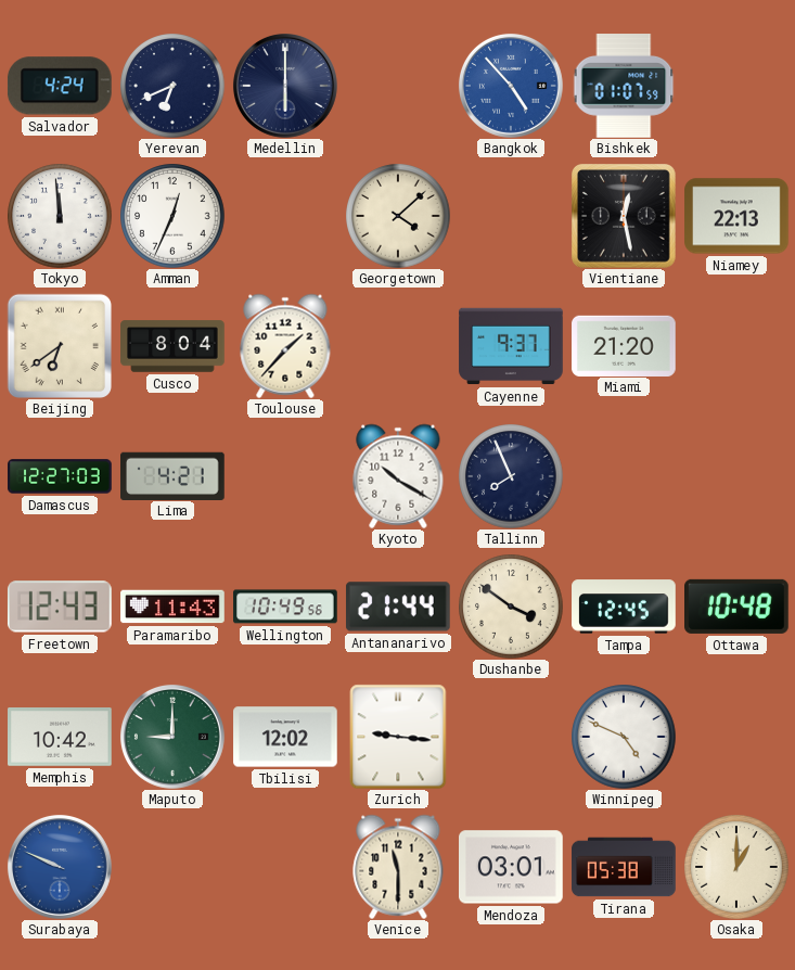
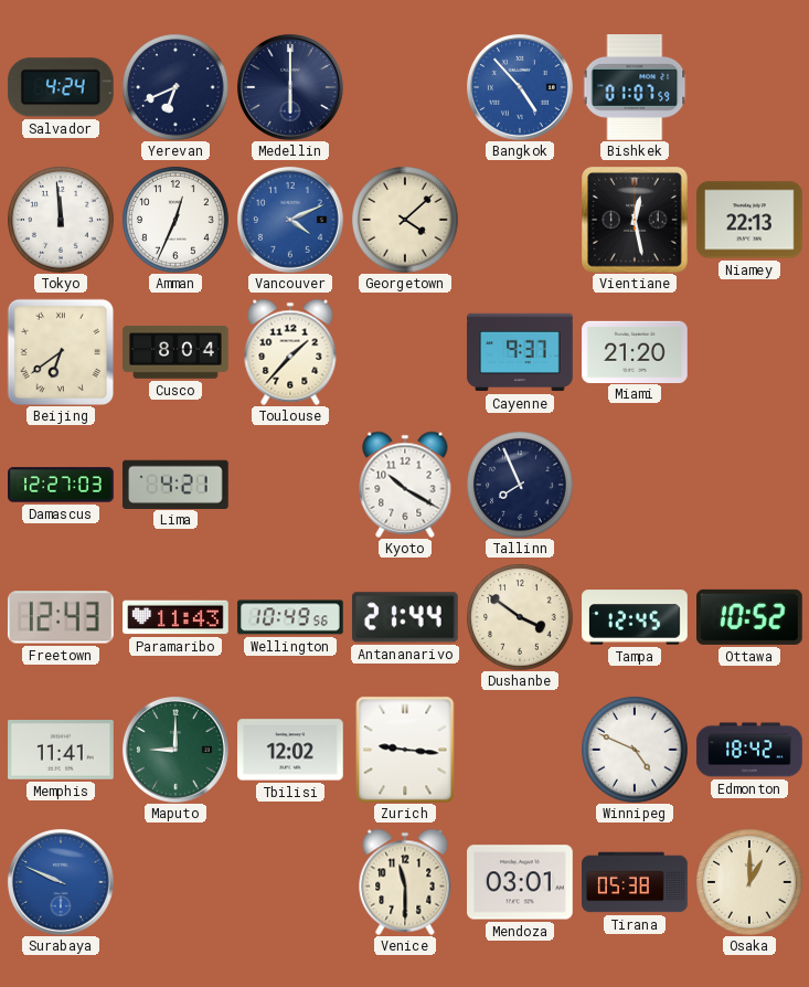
Vancouver: none -> 4:11
Ottawa: 10:48 -> 10:52
Memphis: 10:42 -> 11:41
Edmonton: none -> 18:42
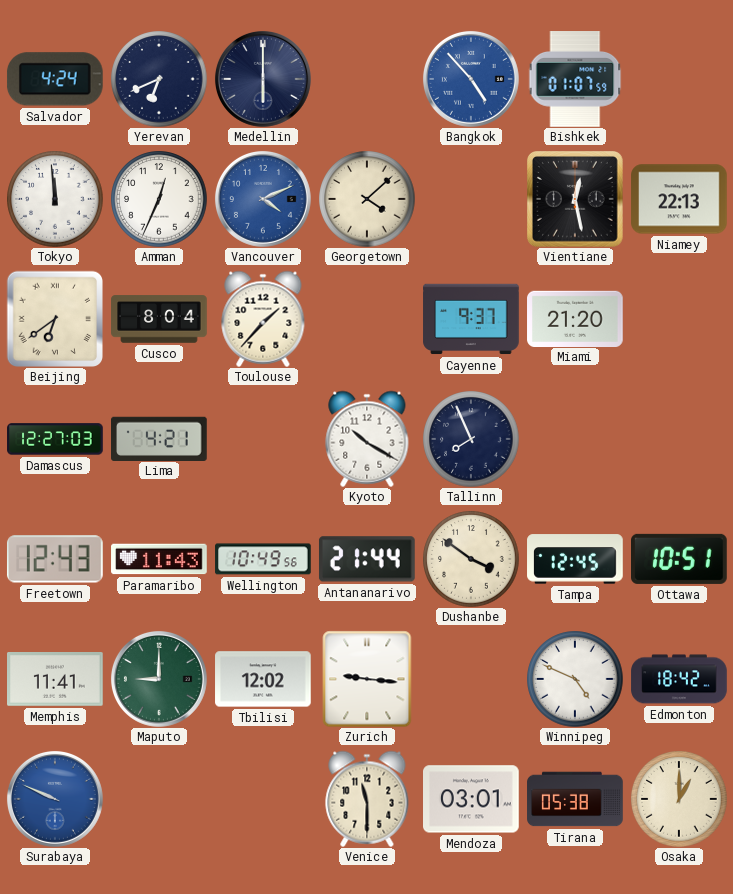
Ottawa: 10:52 -> 10:51
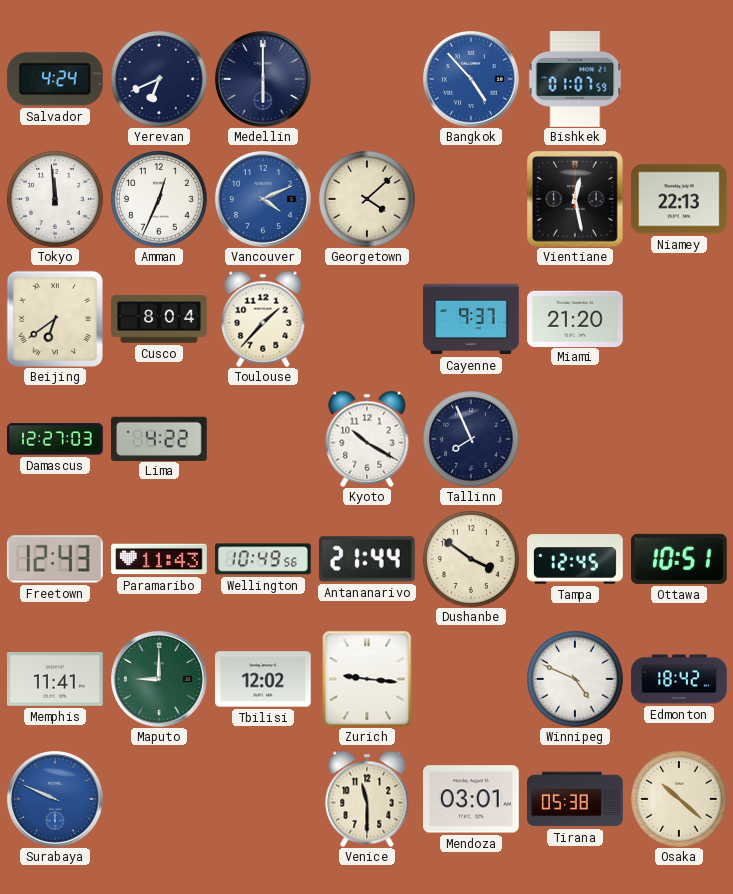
Lima: 4:21 -> 4:22
Osaka: 1:00 -> 10:22
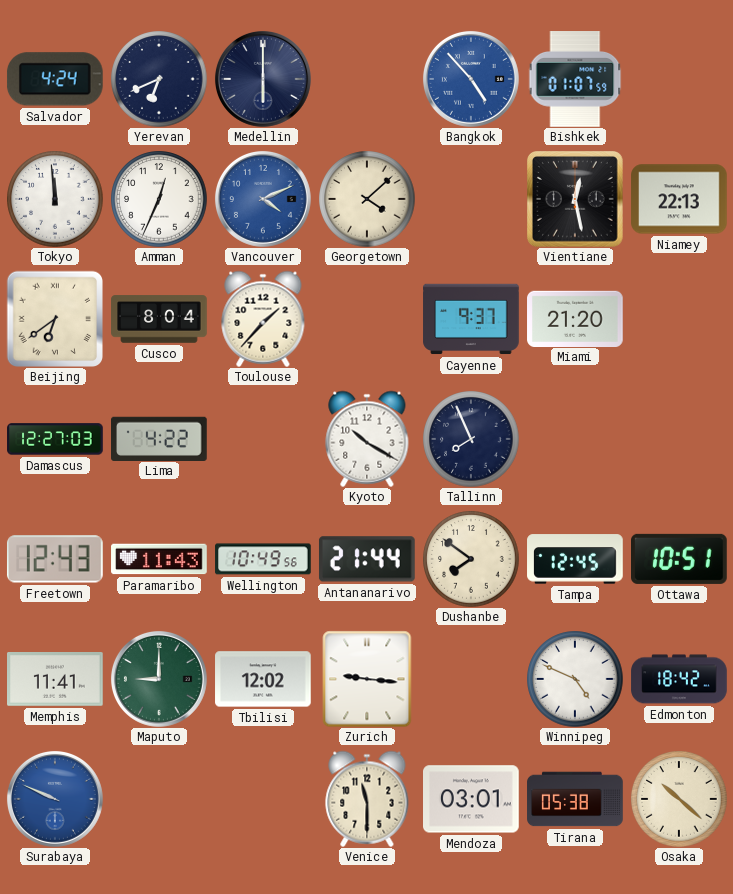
Dushanbe: 3:51 -> 7:51
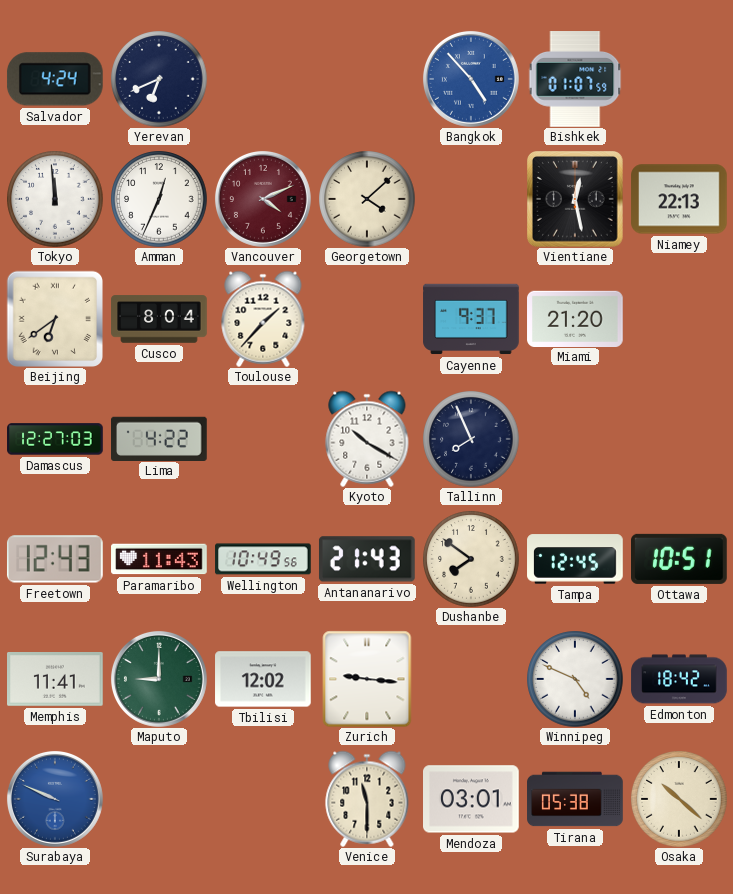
Medellin: 6:00 -> none
Vancouver dial: blue -> burgundy
Antananarivo: 21:44 -> 21:43
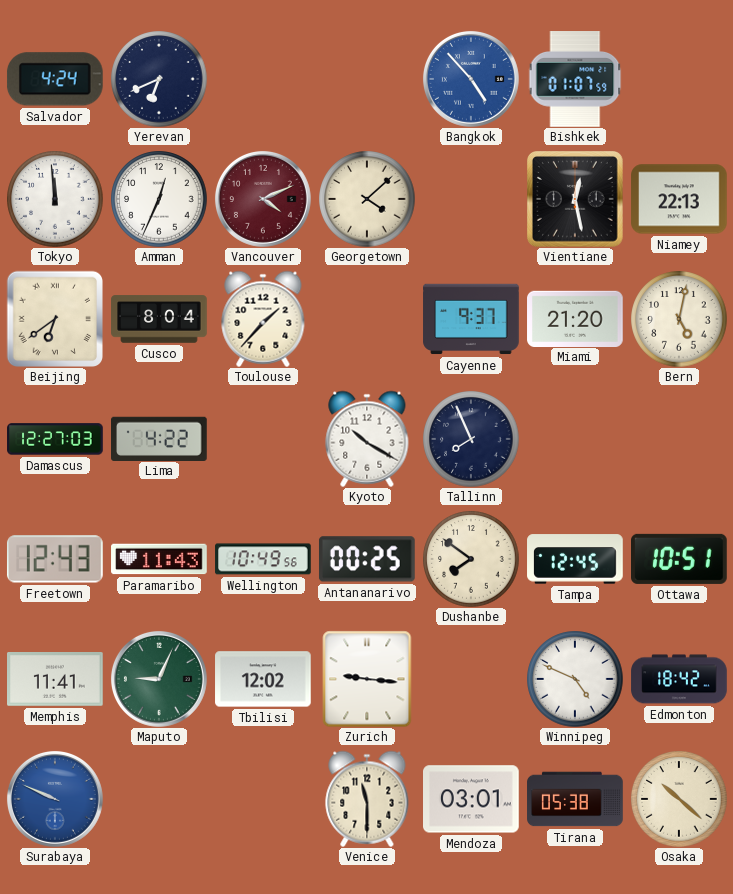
Bern: none -> 5:02
Antananarivo: 21:43 -> 00:25
Maputo: 9:00 -> 9:04
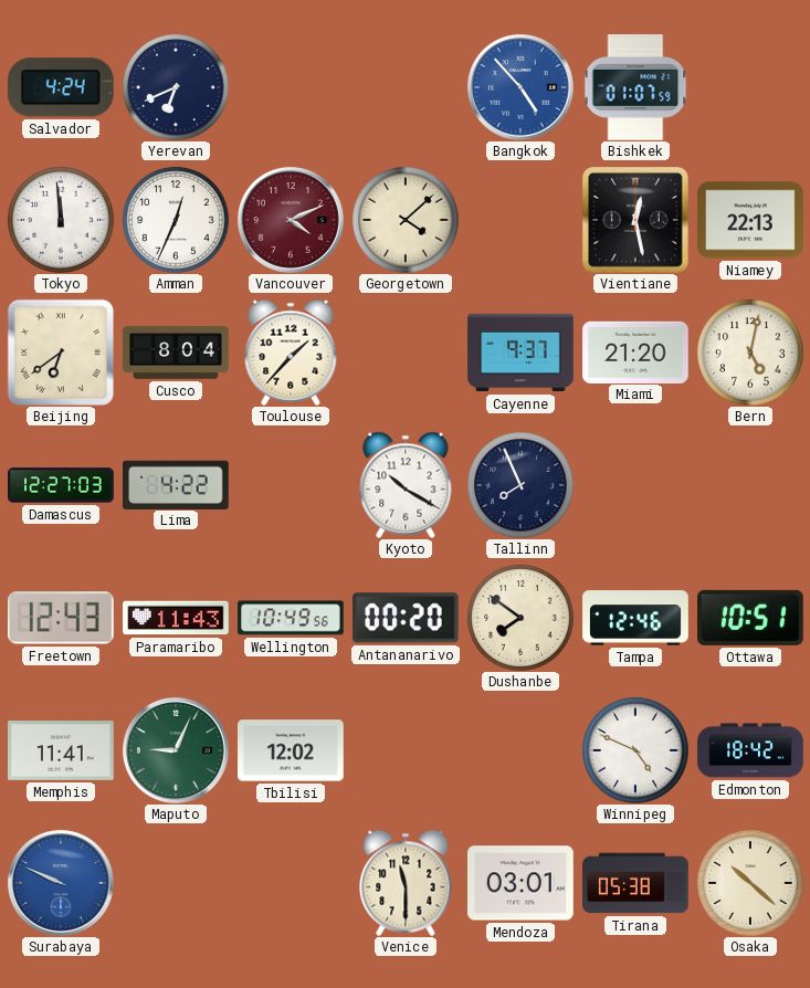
Antananarivo: 00:25 -> 00:20
Tampa: 12:45 -> 12:46
Zurich: 9:16 -> none
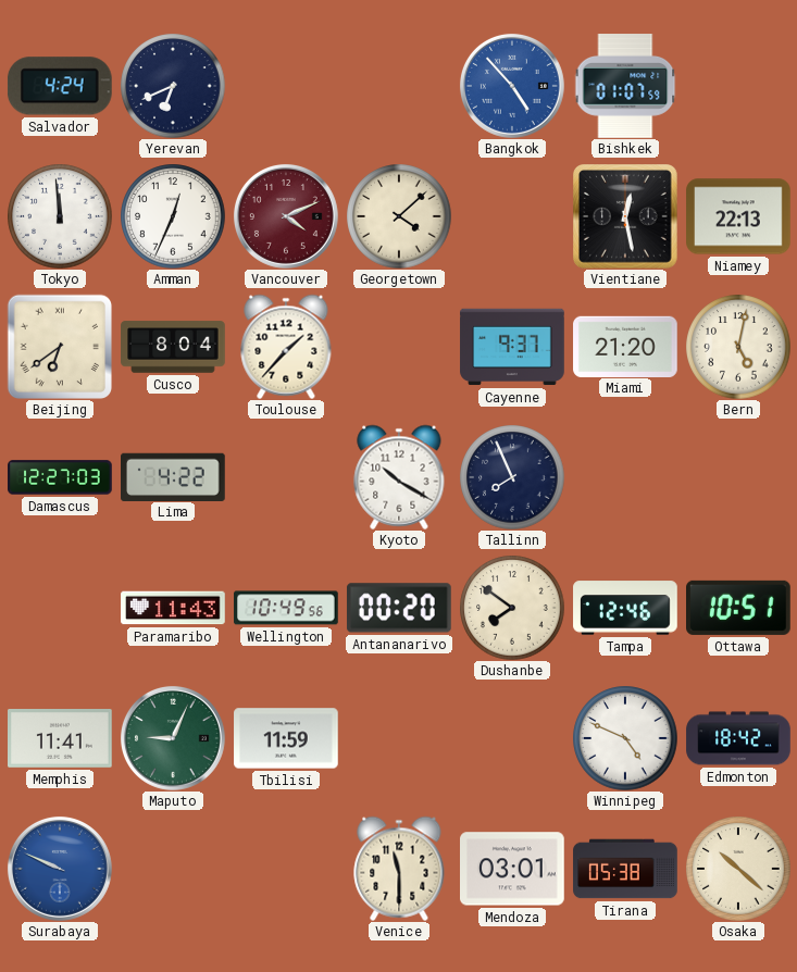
Freetown: 12:43 -> none
Tbilisi: 12:02 -> 11:59
